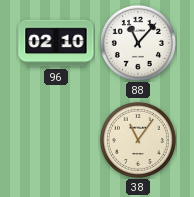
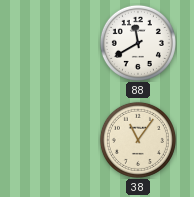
96: 02:10 -> none
88: 11:07 -> 11:40
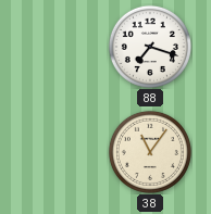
88: 11:40 -> 7:18
